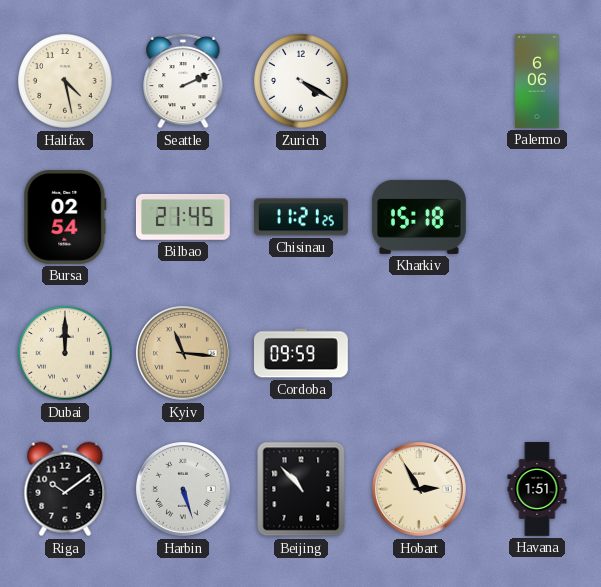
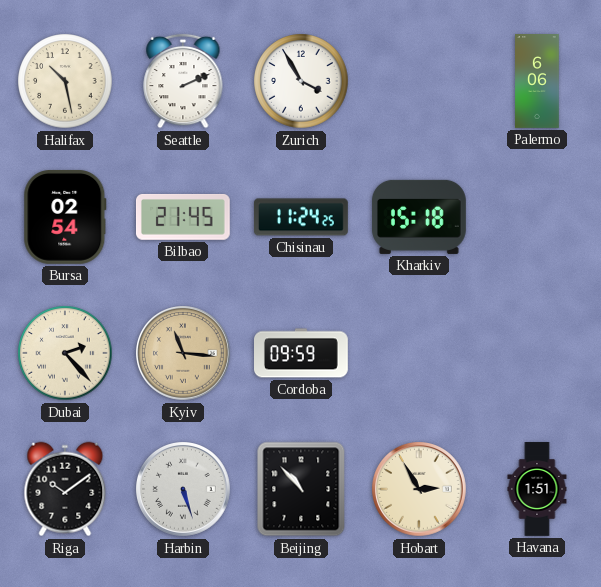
Halifax: 4:28 -> 10:28
Zurich: 4:20 -> 3:55
Chisinau: 11:21 -> 11:24
Dubai: 12:00 -> 2:23
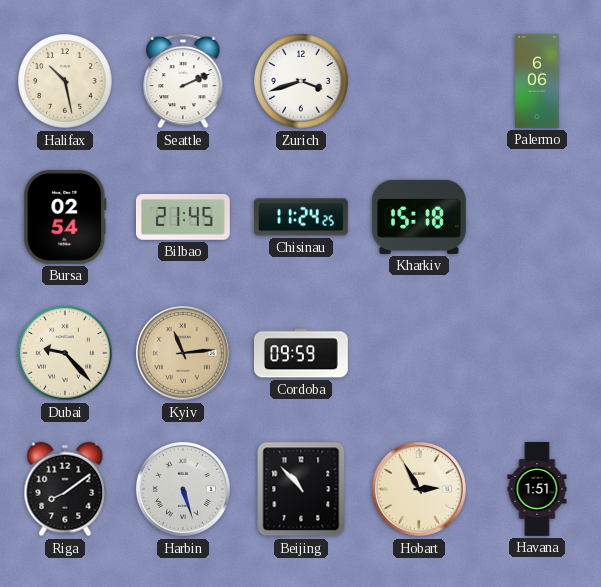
Zurich: 3:55 -> 3:42
Dubai: 2:23 -> 9:23
Kyiv: 11:16 -> 11:14
Riga: 10:09 -> 8:09
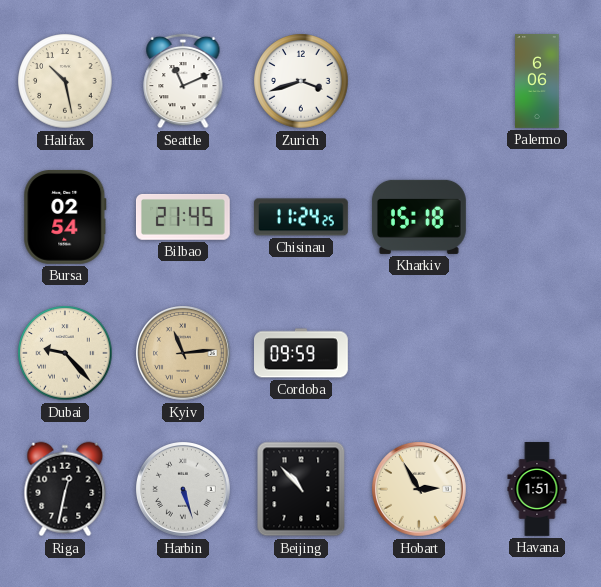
Seattle: 2:11 -> 11:11
Riga: 8:09 -> 12:32
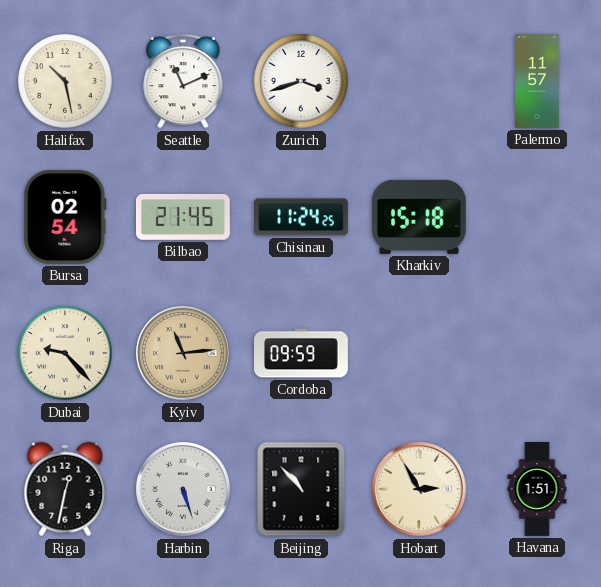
Palermo: 6:06 -> 11:57
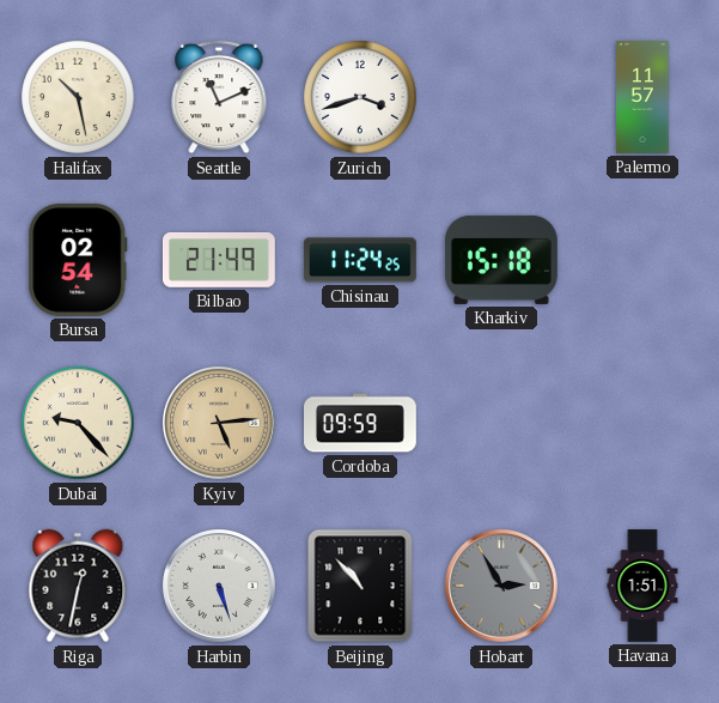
Bilbao: 21:45 -> 21:49
Kyiv: 11:14 -> 5:14
Hobart dial: cream -> grey
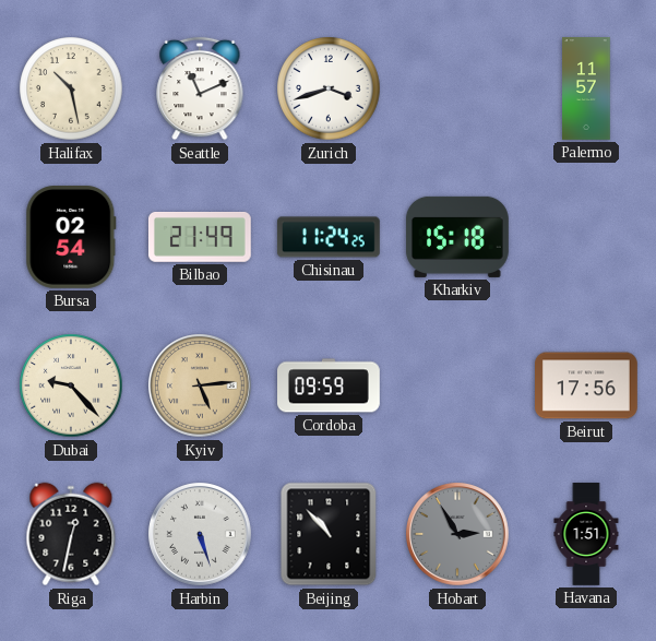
Beirut: none -> 17:56
